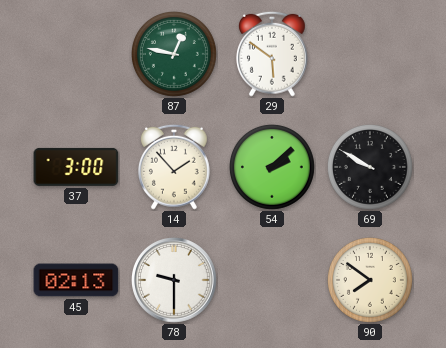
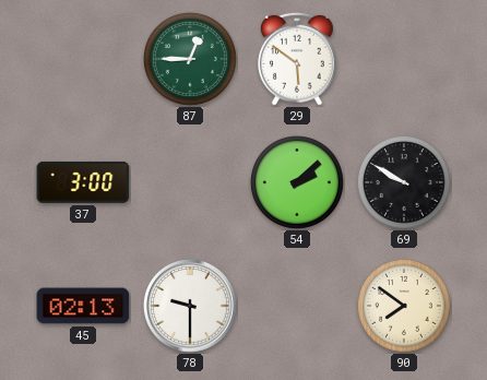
87: 12:47 -> 12:45
14: 1:53 -> none
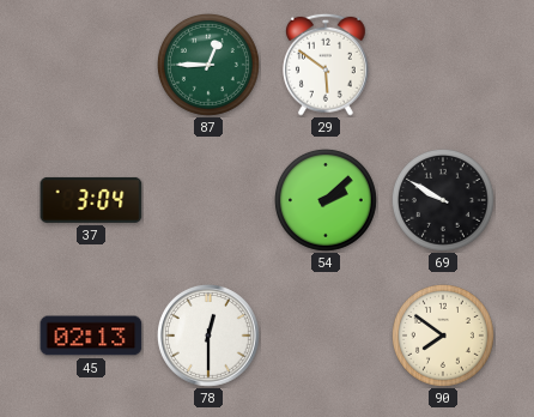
37: 3:00 -> 3:04
78: 9:30 -> 12:30
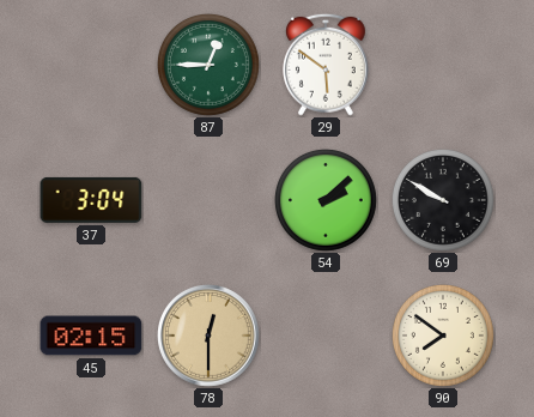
45: 02:13 -> 02:15
78 dial: white -> champagne
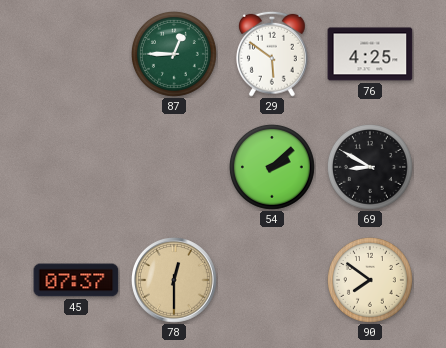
76: none -> 4:25
37: 3:04 -> none
69: 9:50 -> 8:50
45: 02:15 -> 07:37
